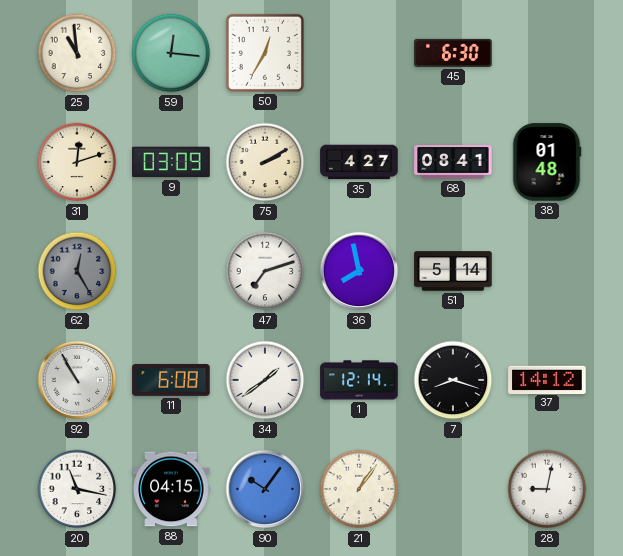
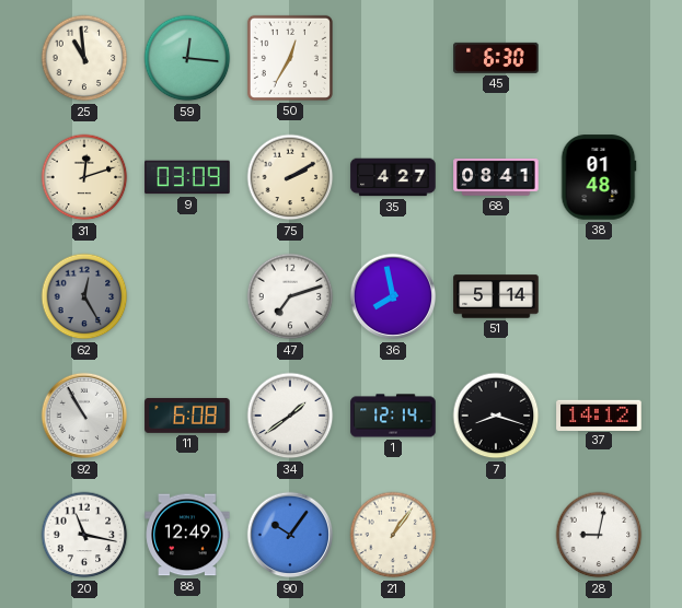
88: 04:15 -> 12:49
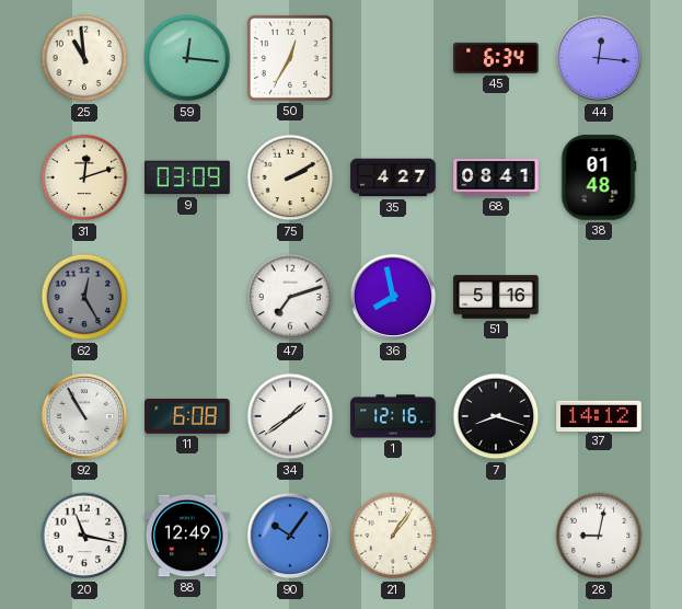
45: 6:30 -> 6:34
44: none -> 12:16
51: 5:14 -> 5:16
1: 12:14 -> 12:16
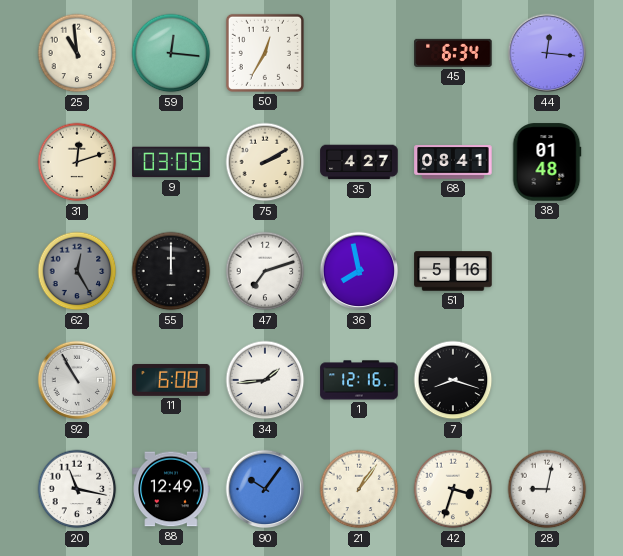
55: none -> 12:00
34: 1:39 -> 1:44
37: 14:12 -> none
42: none -> 3:33
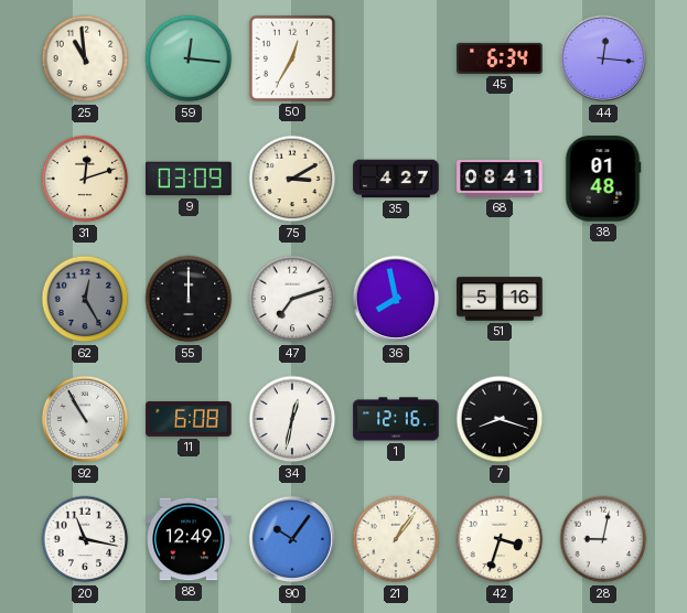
75: 2:10 -> 3:10
34: 1:44 -> 12:32
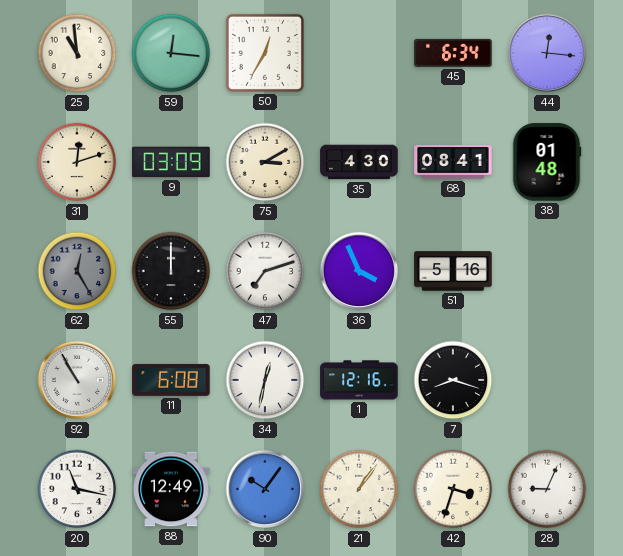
35: 4:27 -> 4:30
36: 7:58 -> 3:56
28: 9:02 -> 9:04
